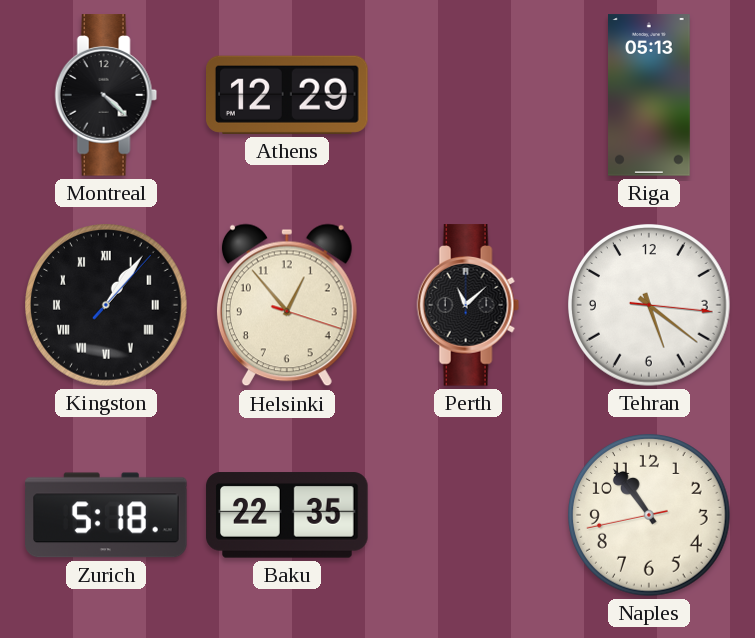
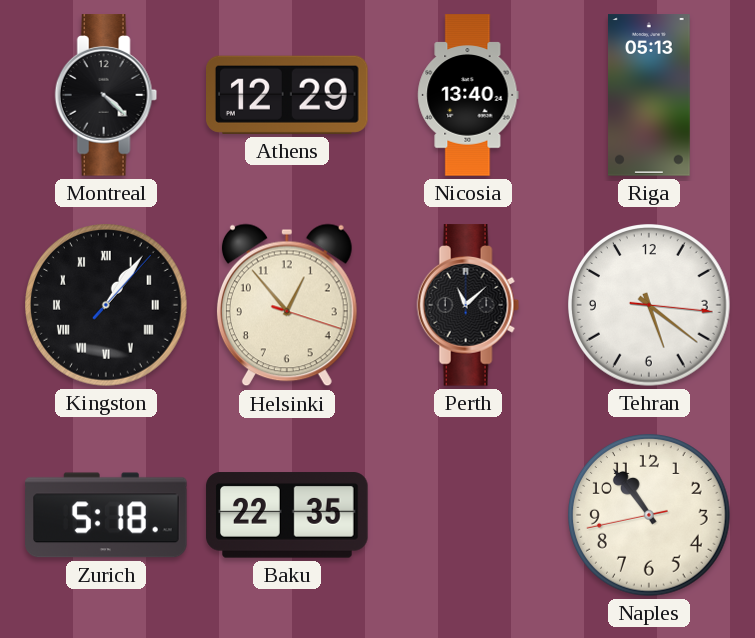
Nicosia: none -> 13:40
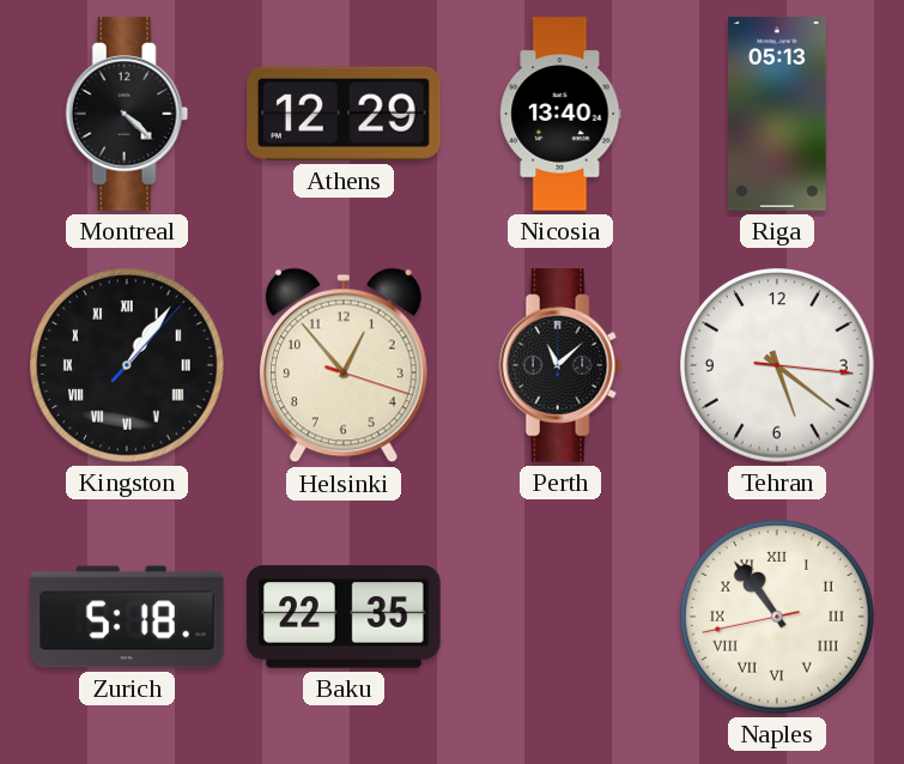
Naples numerals: Arabic -> Roman
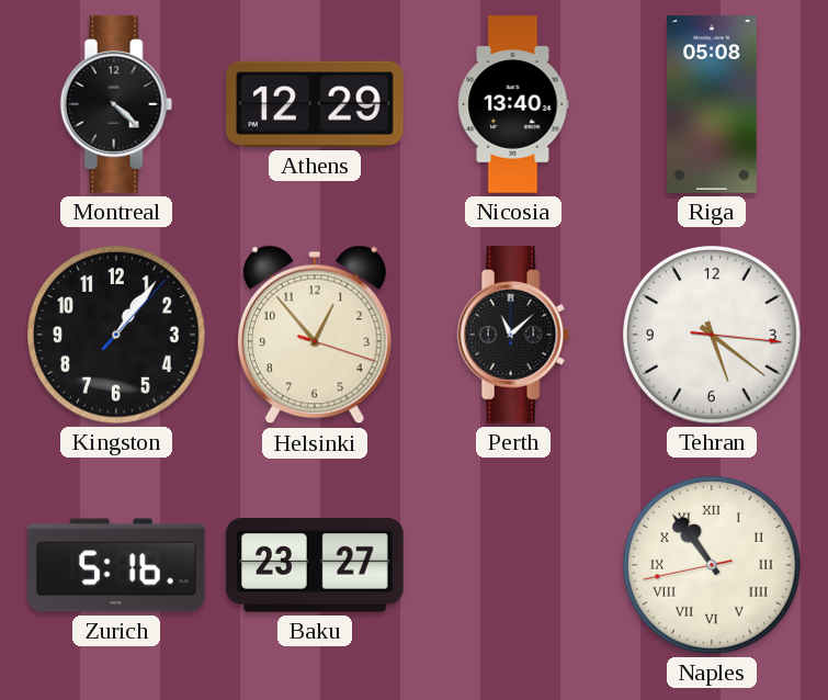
Riga: 05:13 -> 05:08
Kingston numerals: Roman -> Arabic
Zurich: 5:18 -> 5:16
Baku: 22:35 -> 23:27
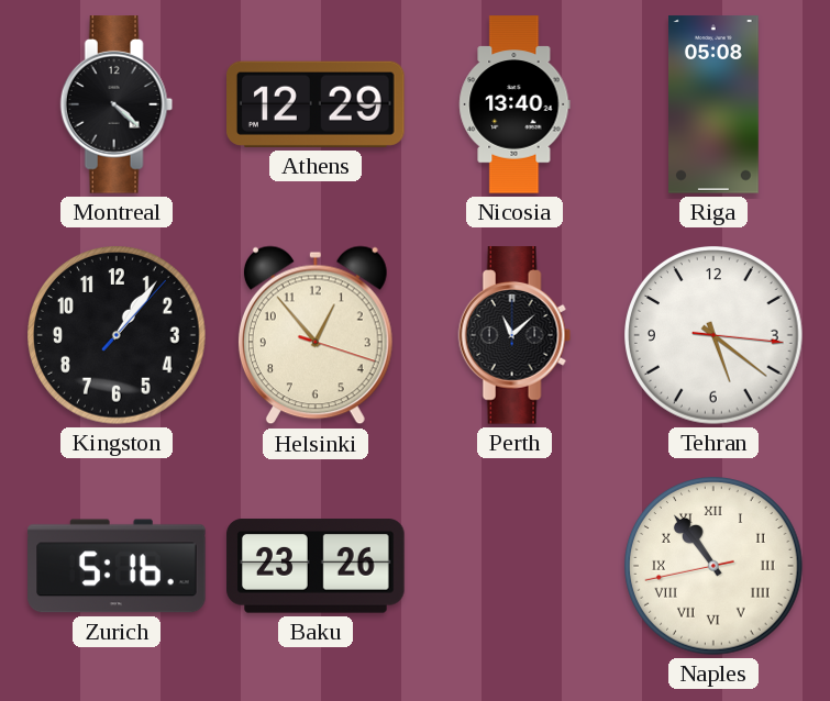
Baku: 23:27 -> 23:26
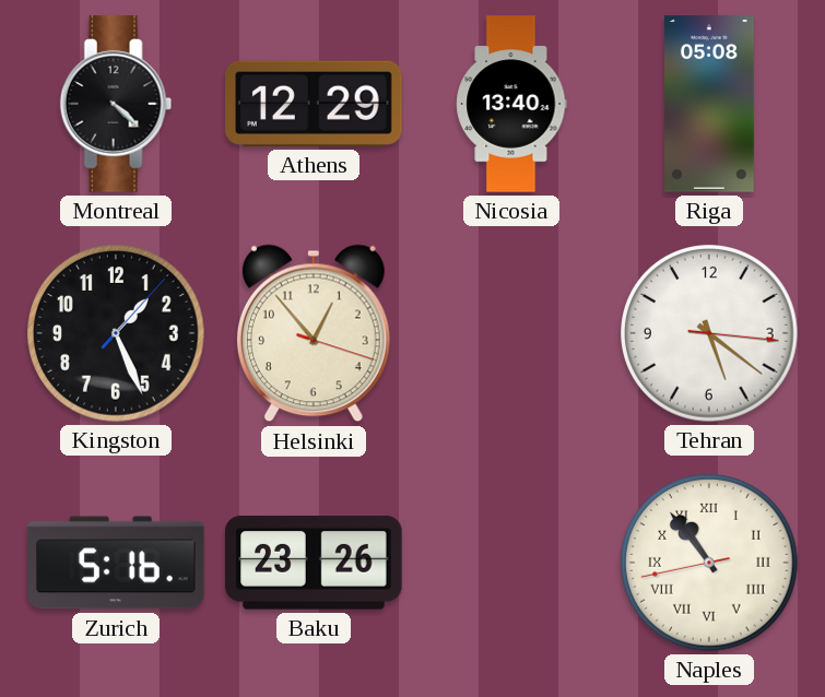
Kingston: 1:06 -> 1:26
Perth: 11:08 -> none
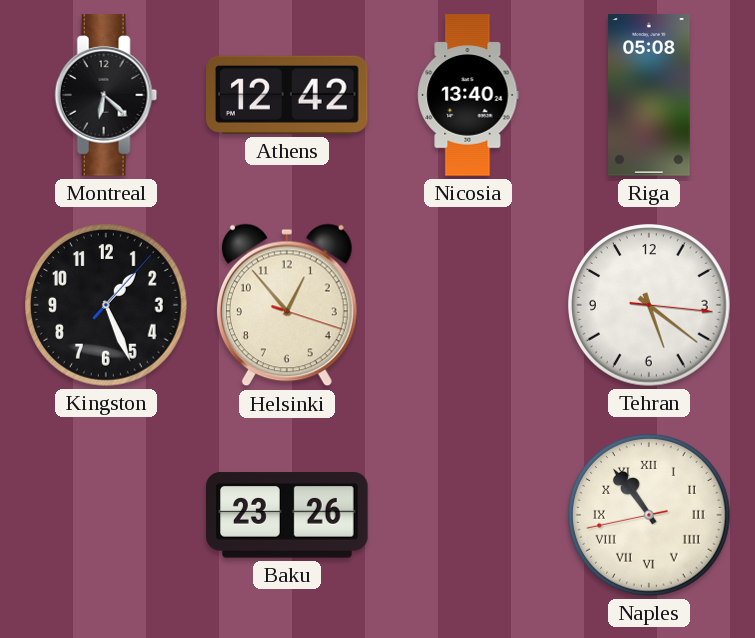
Montreal: 4:22 -> 6:22
Athens: 12:29 -> 12:42
Zurich: 5:16 -> none
